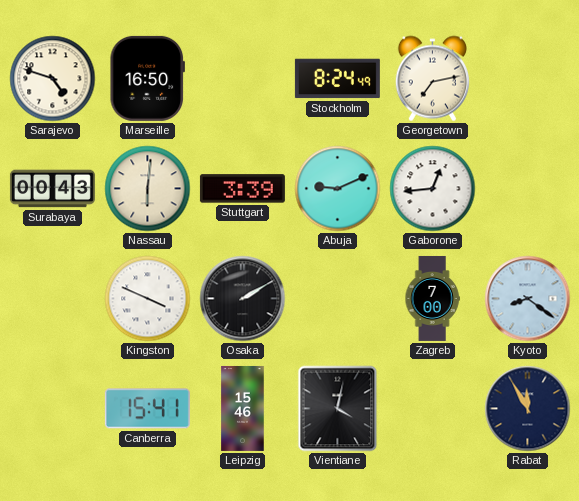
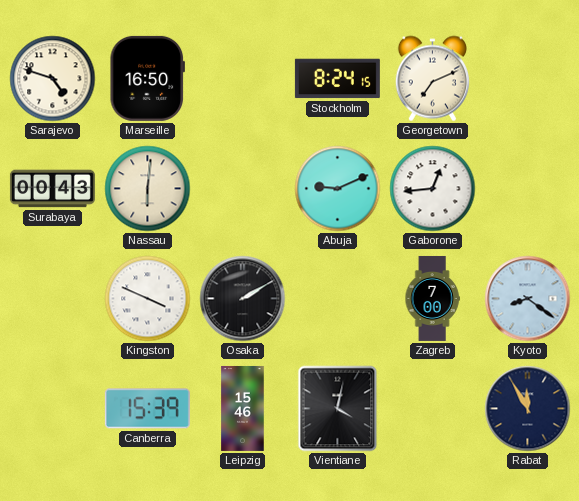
Stockholm: 8:24:49 -> 8:24:15
Georgetown: 7:13 -> 7:11
Stuttgart: 3:39 -> none
Canberra: 15:41 -> 15:39
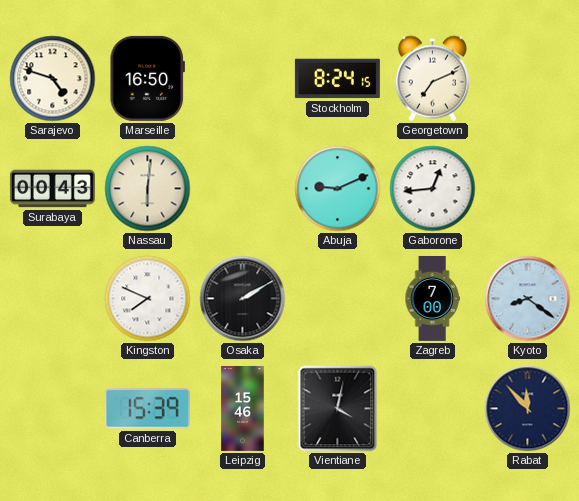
Kingston: 3:49 -> 7:49
Rabat: 11:55 -> 11:53
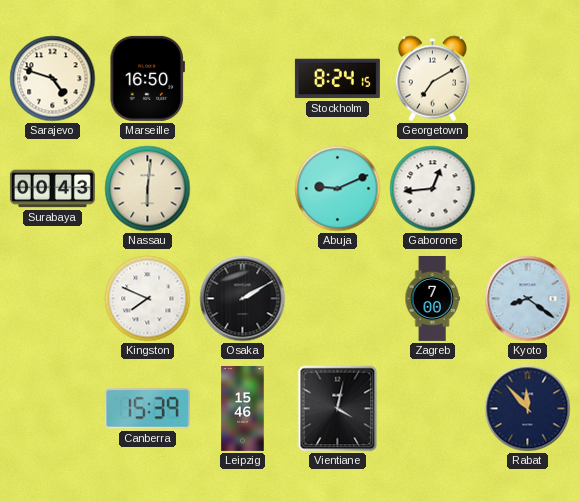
Georgetown: 7:11 -> 7:10
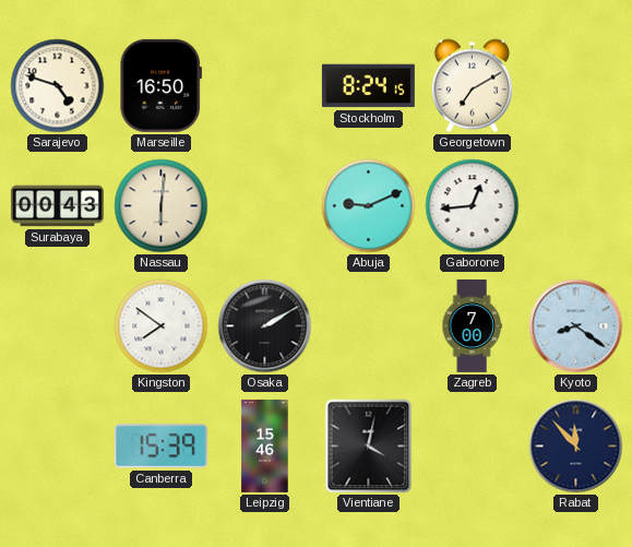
Kingston: 7:49 -> 7:51
